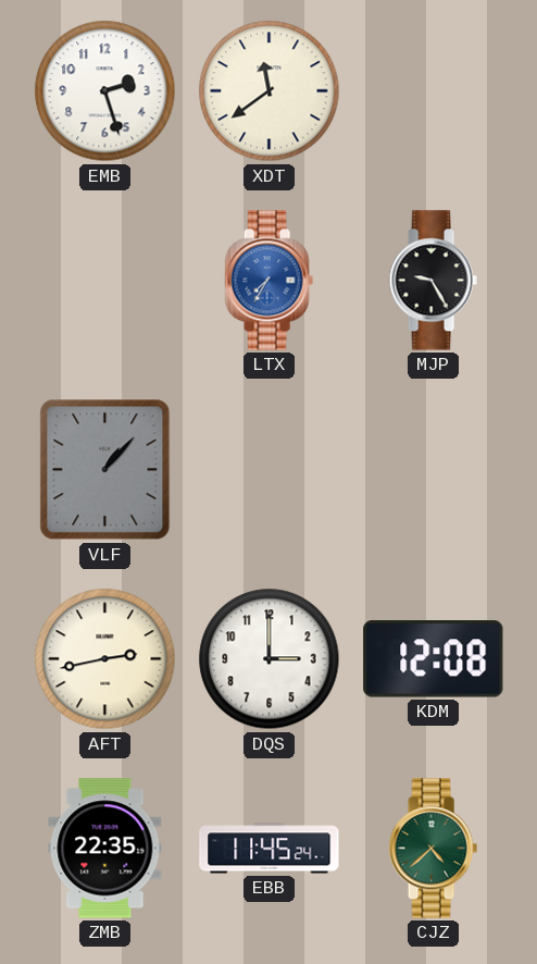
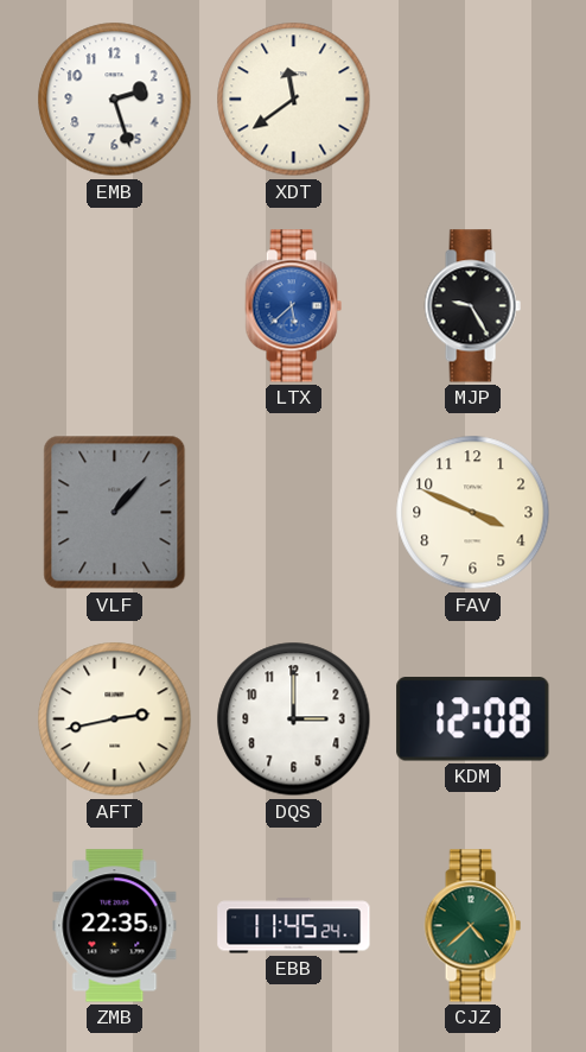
LTX: 7:35 -> 5:38
FAV: none -> 3:49
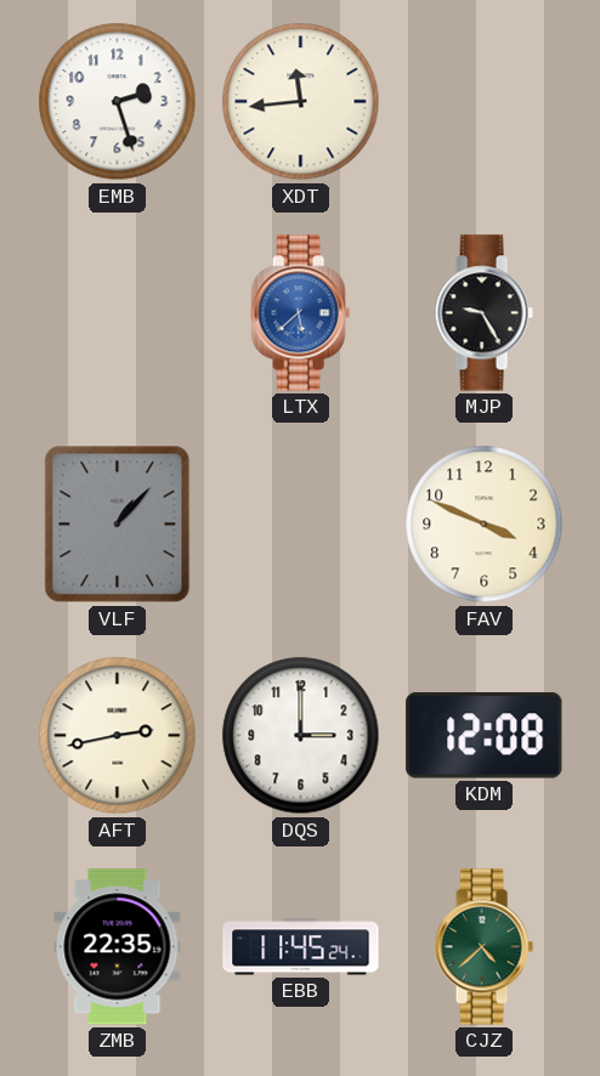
XDT: 11:39 -> 11:44
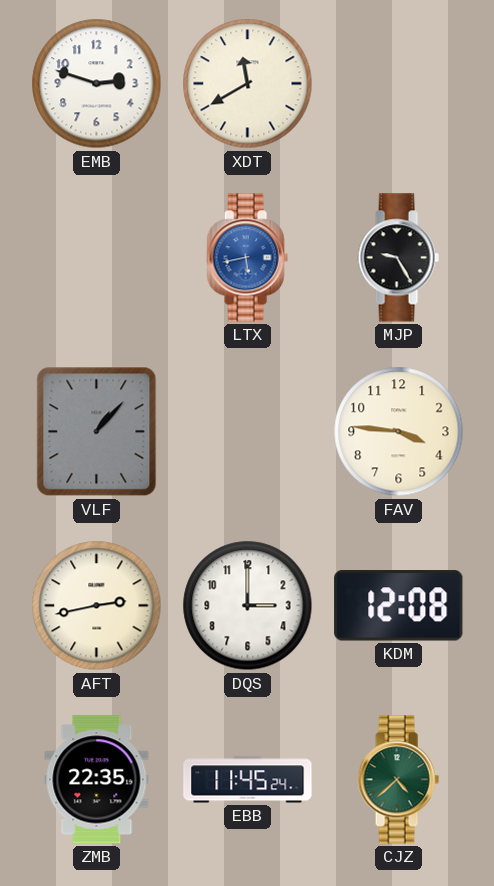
EMB: 2:27 -> 2:48
XDT: 11:44 -> 11:40
LTX: 5:38 -> 5:43
FAV: 3:49 -> 3:46
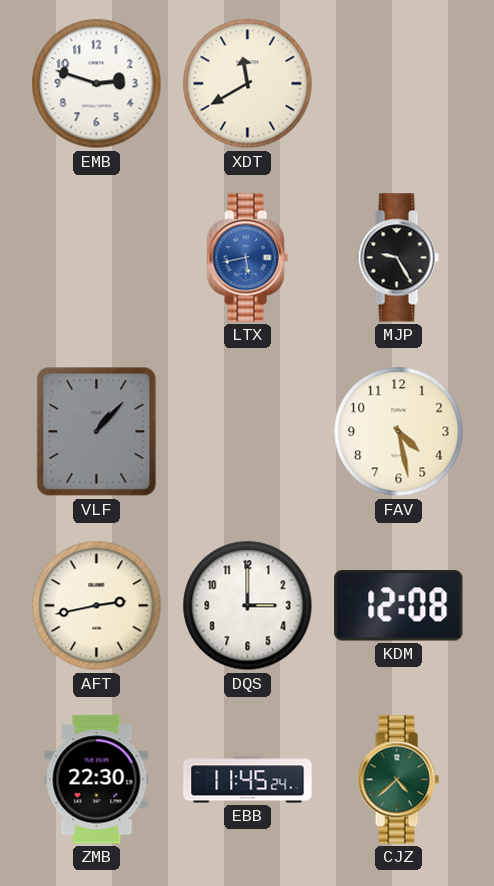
FAV: 3:46 -> 4:28
ZMB: 22:35 -> 22:30
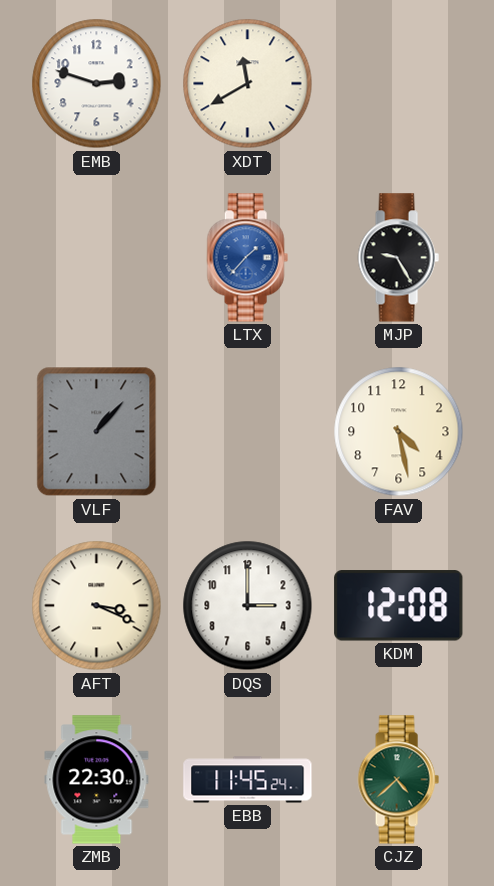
LTX: 5:43 -> 1:37
AFT: 2:43 -> 3:19
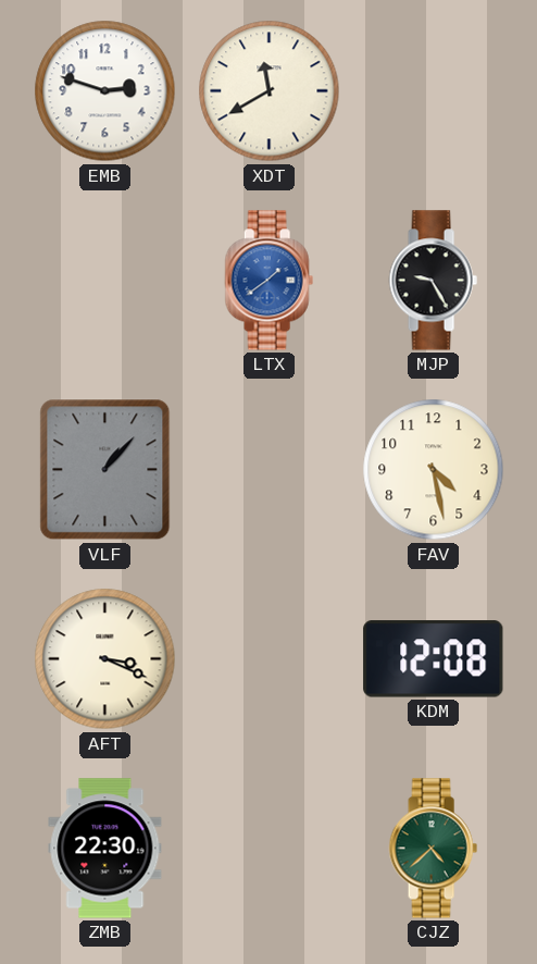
LTX: 1:37 -> 1:39
DQS: 3:00 -> none
EBB: 11:45 -> none
